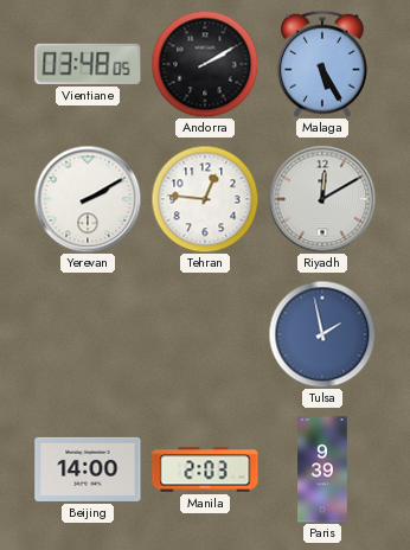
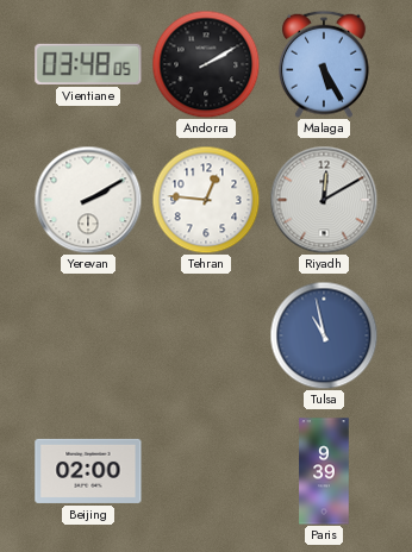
Tulsa: 1:58 -> 10:58
Beijing: 14:00 -> 02:00
Manila: 2:03 -> none
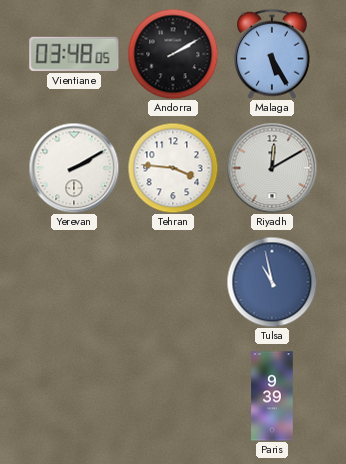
Tehran: 12:46 -> 3:46
Beijing: 02:00 -> none
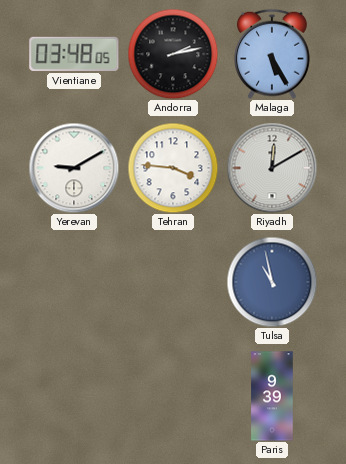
Andorra: 2:10 -> 2:13
Yerevan: 2:10 -> 9:10
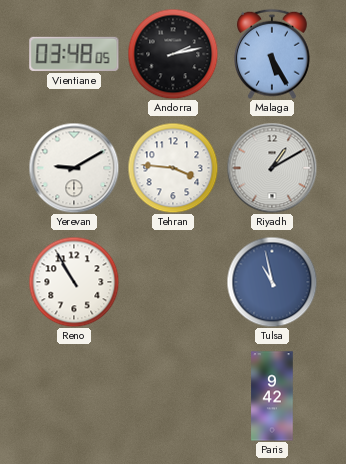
Riyadh: 12:10 -> 1:10
Reno: none -> 10:55
Paris: 9:39 -> 9:42
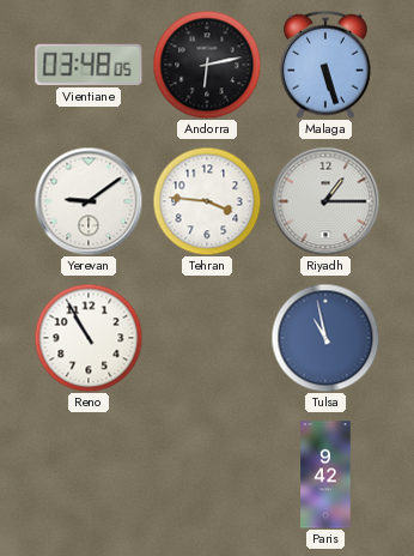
Andorra: 2:13 -> 6:13
Malaga: 5:25 -> 5:27
Yerevan: 9:10 -> 9:09
Riyadh: 1:10 -> 1:15
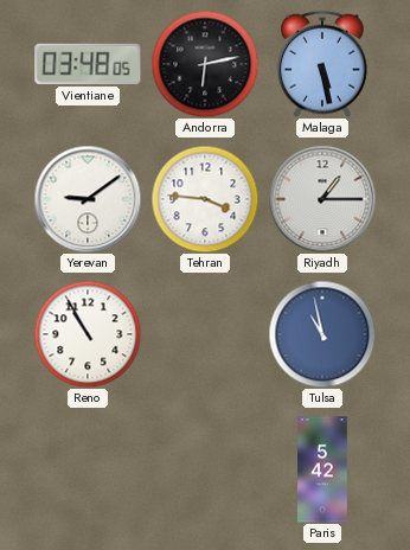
Malaga: 5:27 -> 5:28
Paris: 9:42 -> 5:42
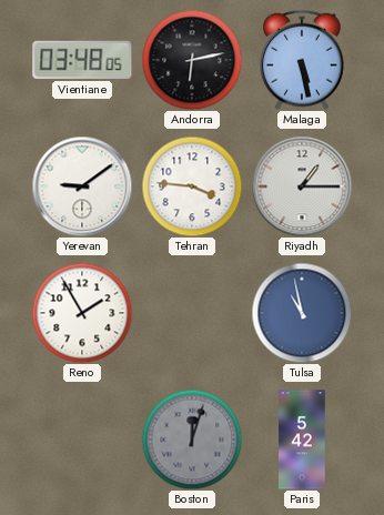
Reno: 10:55 -> 1:55
Boston: none -> 12:03
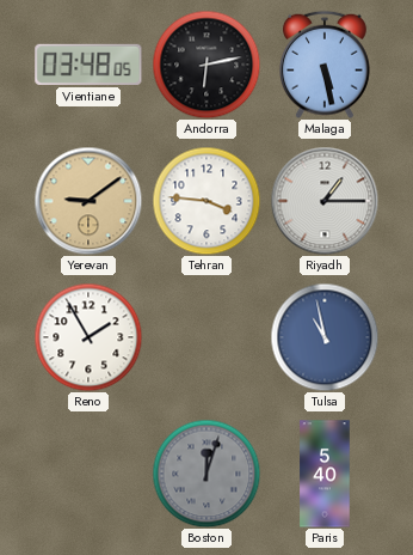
Yerevan dial: white -> champagne
Paris: 5:42 -> 5:40
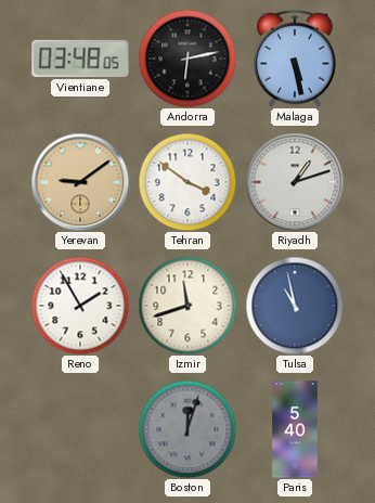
Tehran: 3:46 -> 3:51
Riyadh: 1:15 -> 1:12
Izmir: none -> 11:42
